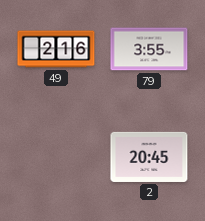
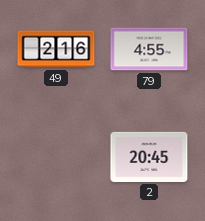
79: 3:55 -> 4:55
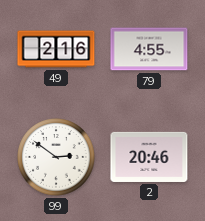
99: none -> 2:51
2: 20:45 -> 20:46
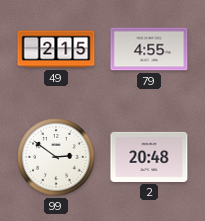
49: 2:16 -> 2:15
2: 20:46 -> 20:48
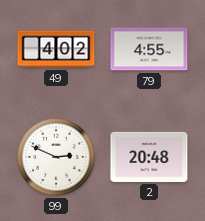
49: 2:15 -> 4:02
99: 2:51 -> 2:49
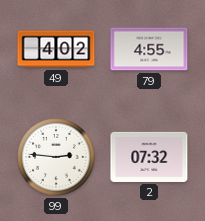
99: 2:49 -> 2:46
2: 20:48 -> 07:32
